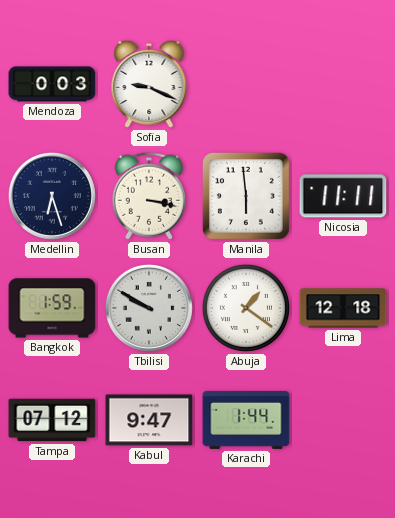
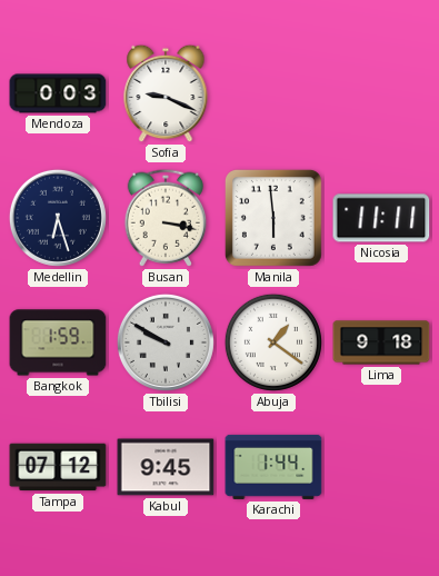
Lima: 12:18 -> 9:18
Kabul: 9:47 -> 9:45
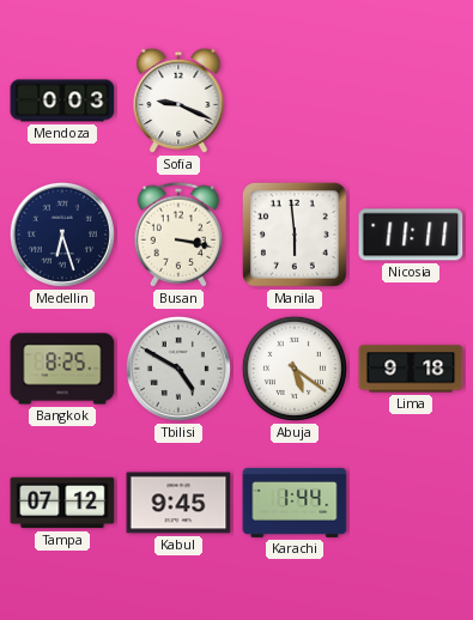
Bangkok: 1:59 -> 8:25
Tbilisi: 9:50 -> 4:50
Abuja: 1:21 -> 5:21
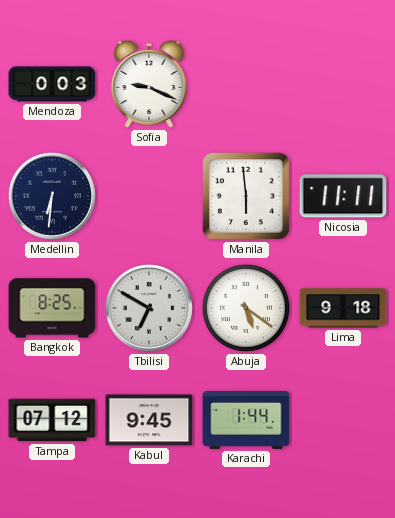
Medellin: 6:27 -> 6:31
Busan: 3:17 -> none
Tbilisi: 4:50 -> 6:50
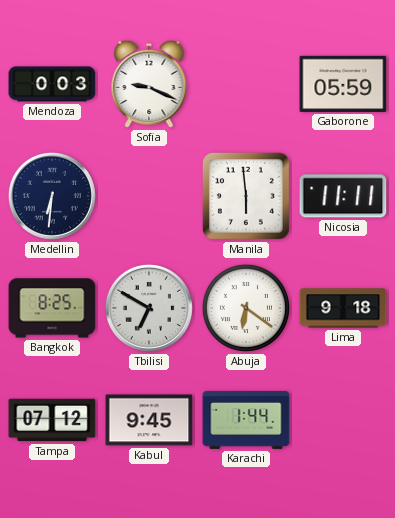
Gaborone: none -> 05:59
Abuja: 5:21 -> 6:21
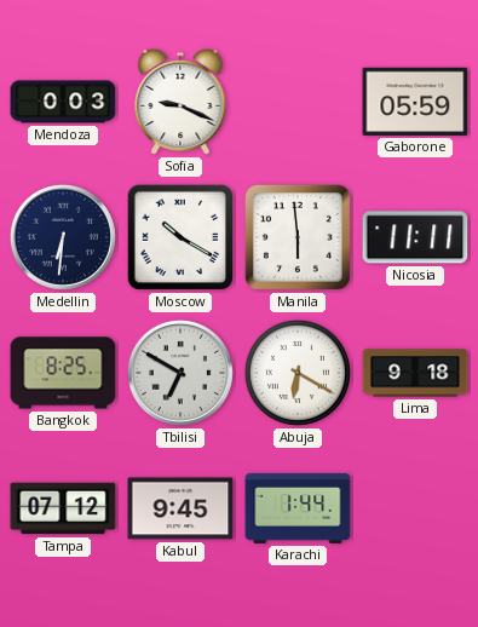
Moscow: none -> 10:20
Abuja: 6:21 -> 6:20
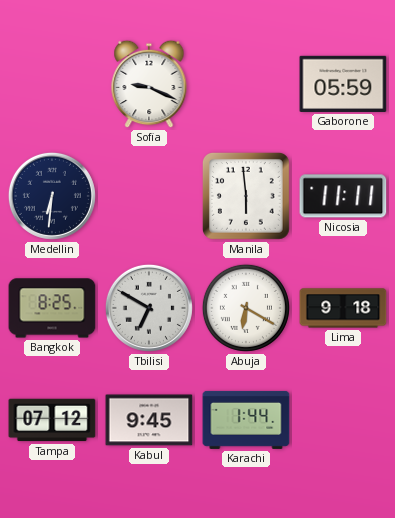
Mendoza: 0:03 -> none
Moscow: 10:20 -> none
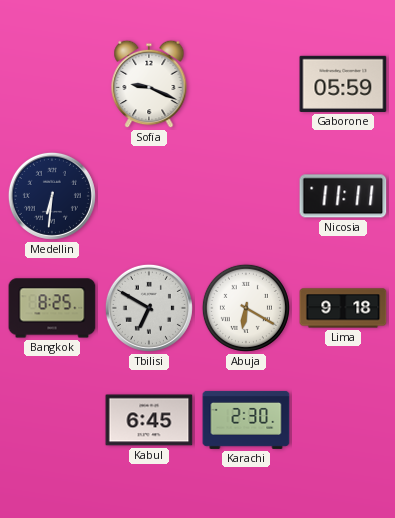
Manila: 5:59 -> none
Tampa: 07:12 -> none
Kabul: 9:45 -> 6:45
Karachi: 1:44 -> 2:30
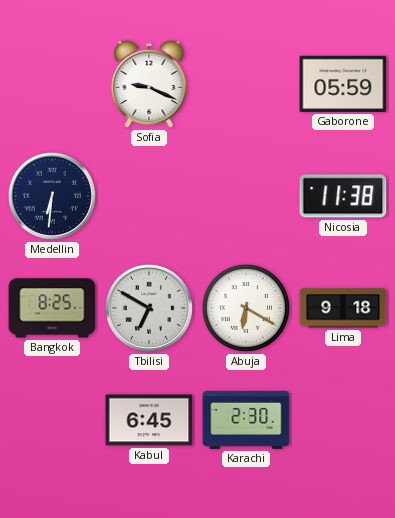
Nicosia: 11:11 -> 11:38
